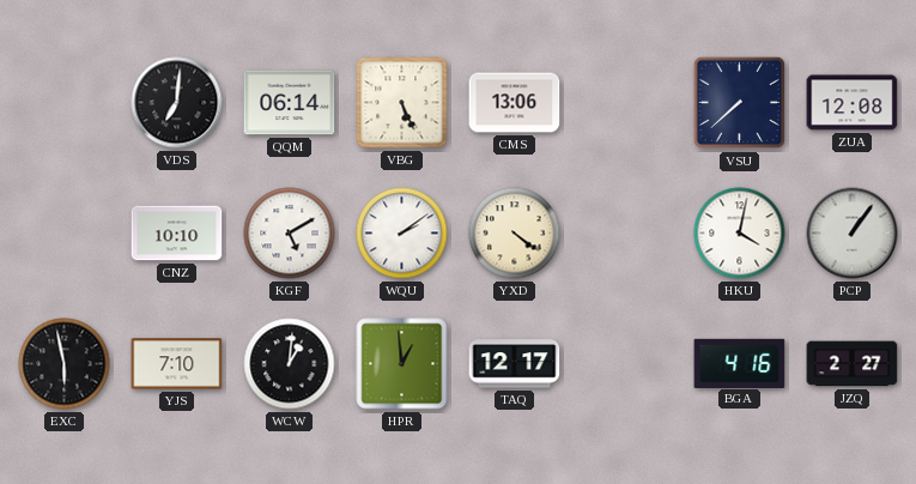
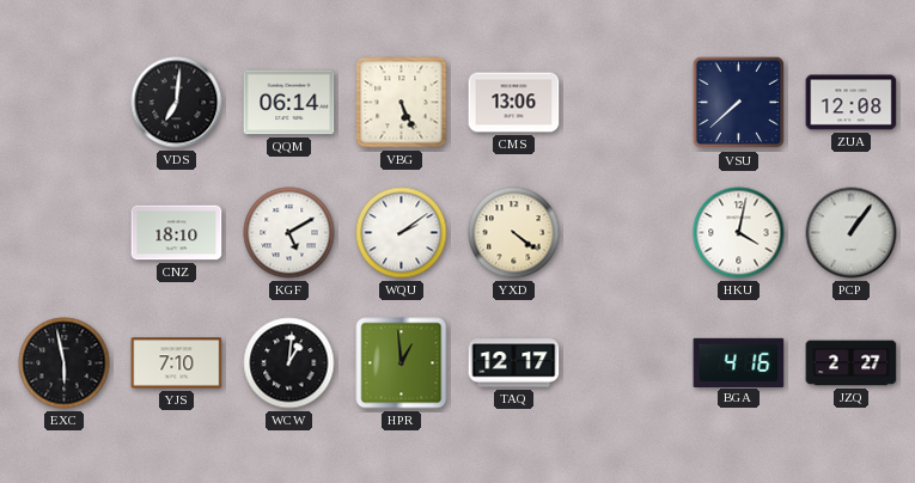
CNZ: 10:10 -> 18:10
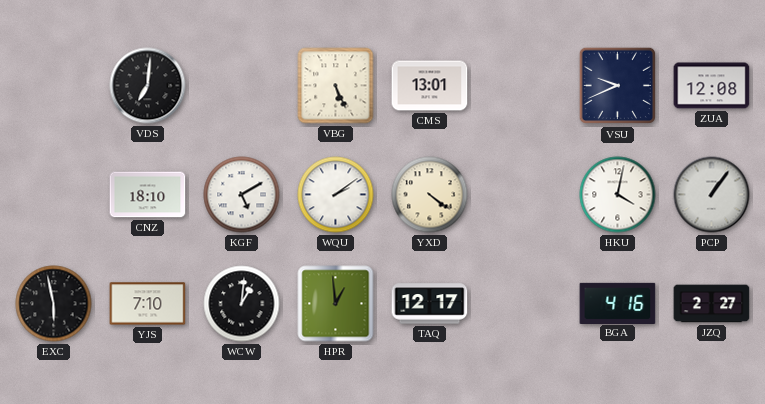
QQM: 06:14 -> none
CMS: 13:06 -> 13:01
VSU: 7:38 -> 9:41
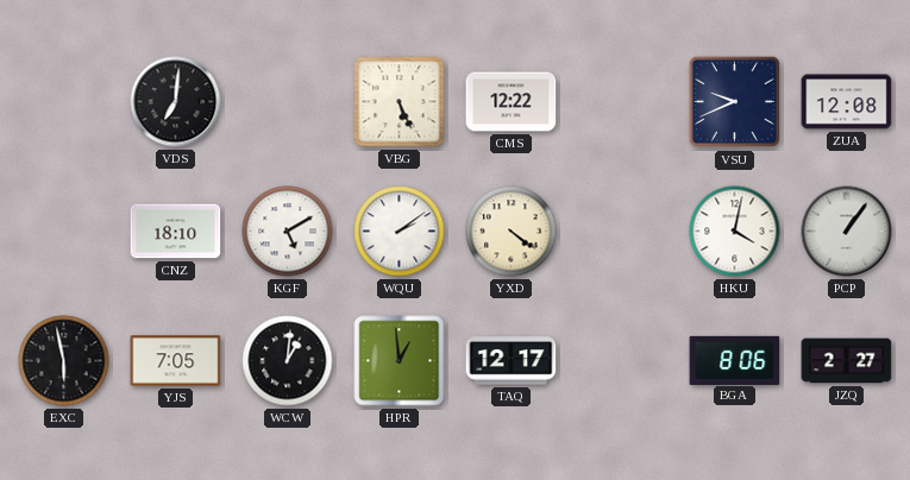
CMS: 13:01 -> 12:22
YJS: 7:10 -> 7:05
BGA: 4:16 -> 8:06
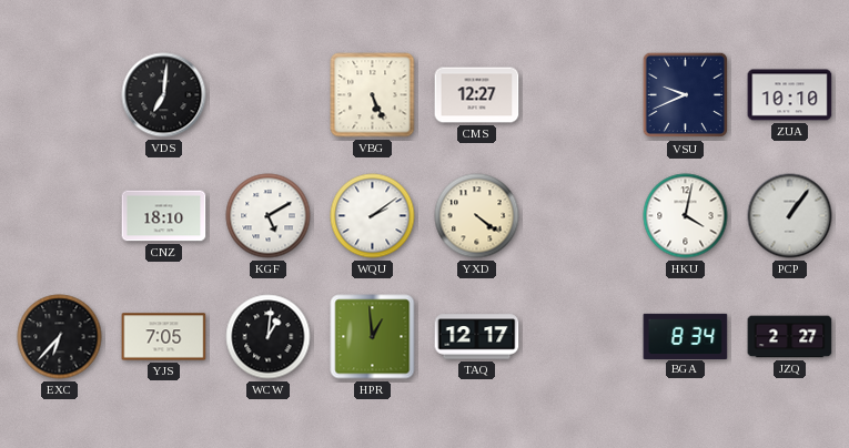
CMS: 12:22 -> 12:27
ZUA: 12:08 -> 10:10
EXC: 5:58 -> 6:37
BGA: 8:06 -> 8:34
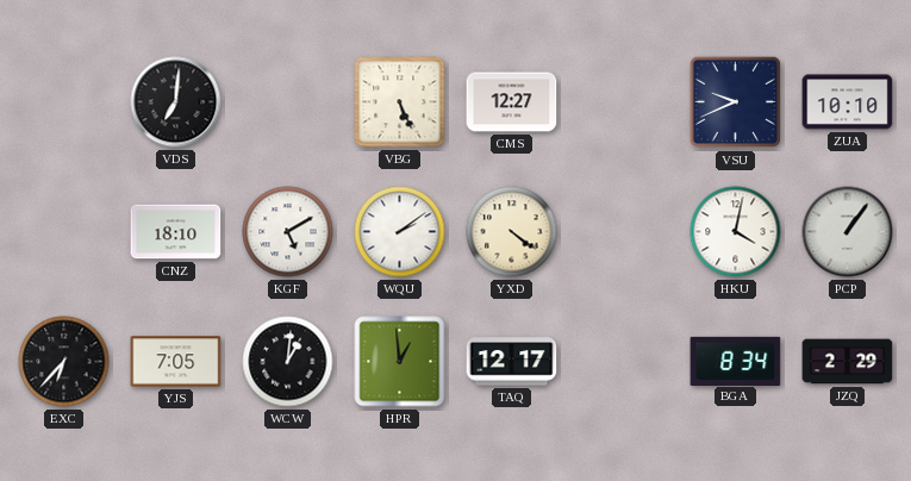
JZQ: 2:27 -> 2:29
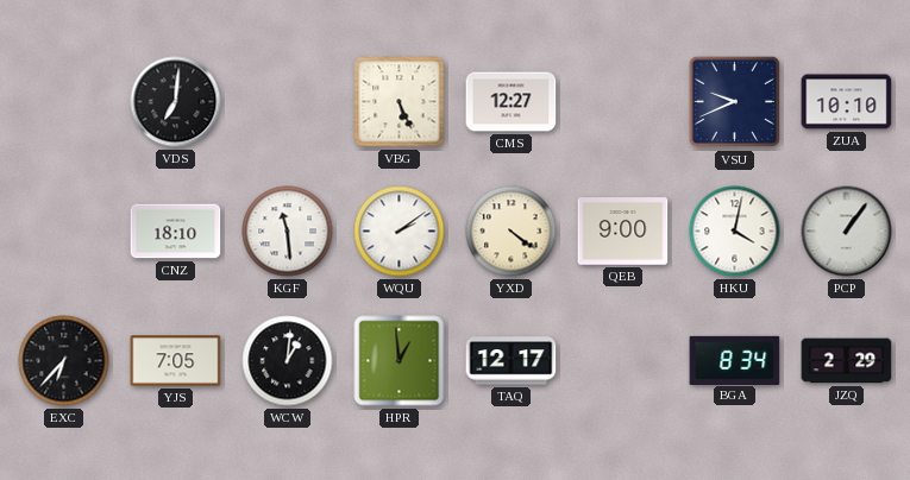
KGF: 5:10 -> 11:29
QEB: none -> 9:00
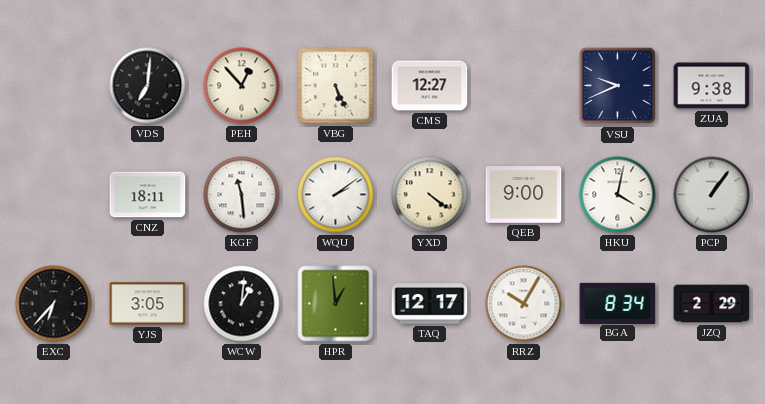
PEH: none -> 12:53
ZUA: 10:10 -> 9:38
CNZ: 18:10 -> 18:11
YJS: 7:05 -> 3:05
RRZ: none -> 10:05
